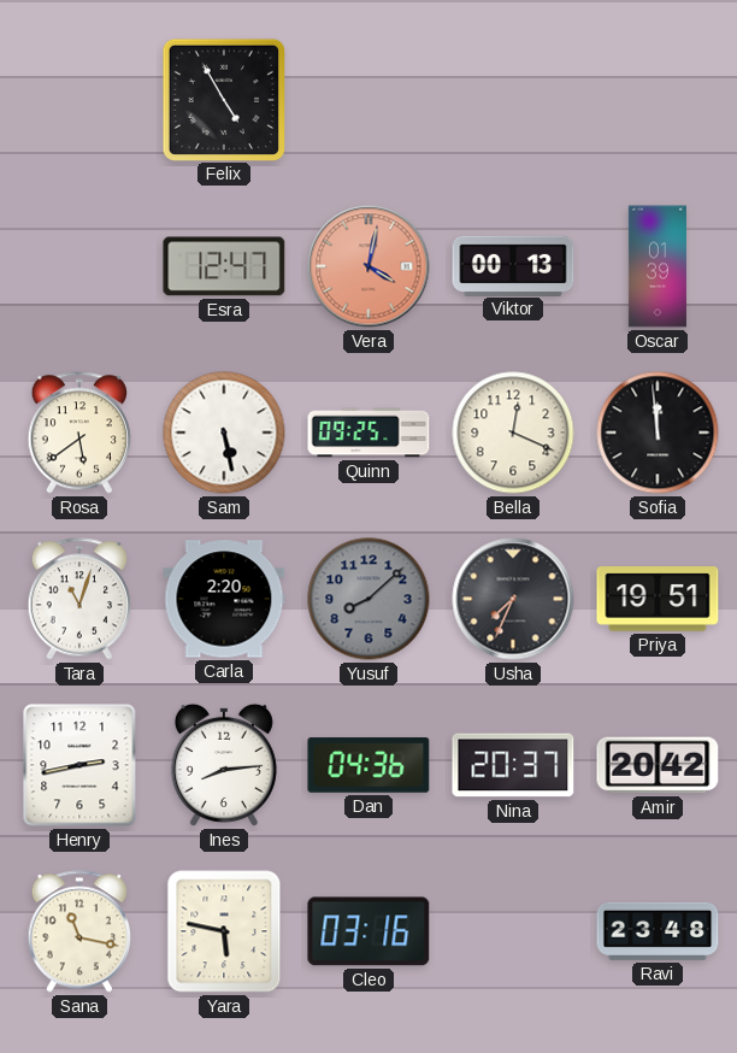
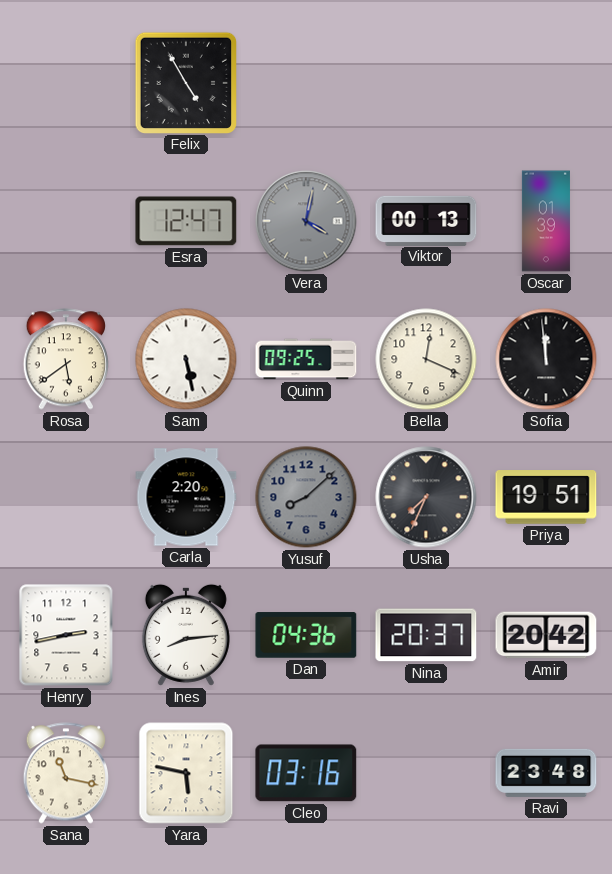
Vera dial: salmon -> grey
Tara: 11:03 -> none
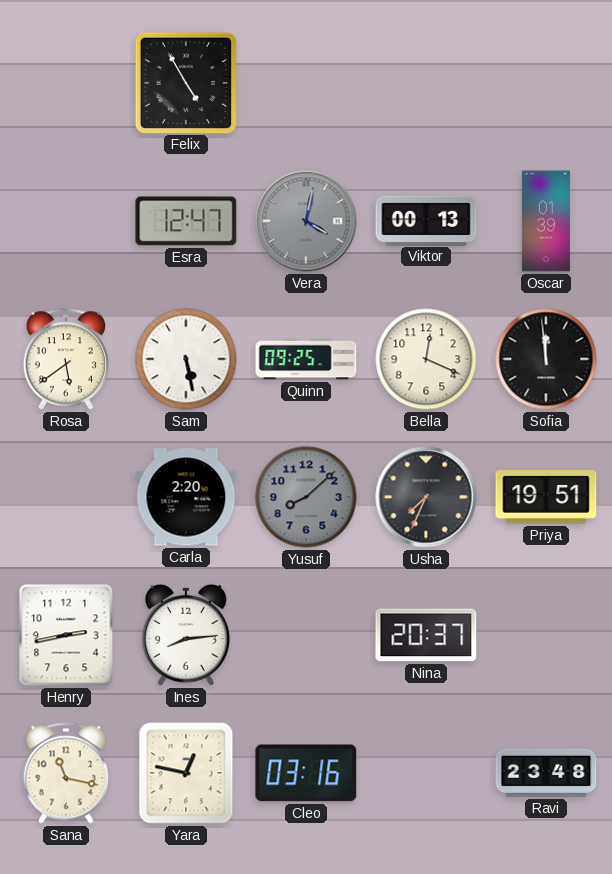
Dan: 04:36 -> none
Amir: 20:42 -> none
Yara: 5:47 -> 12:47
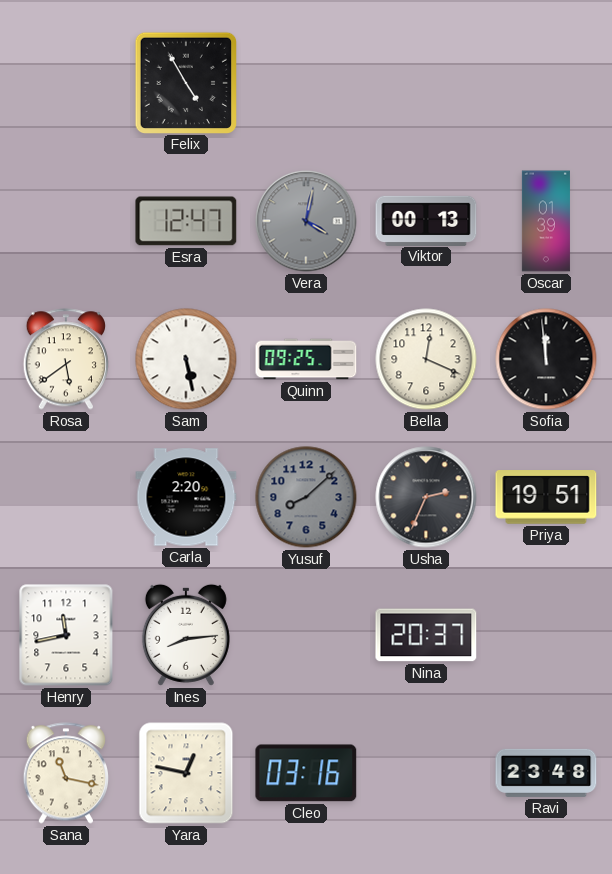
Usha: 7:34 -> 2:34
Henry: 2:43 -> 11:43
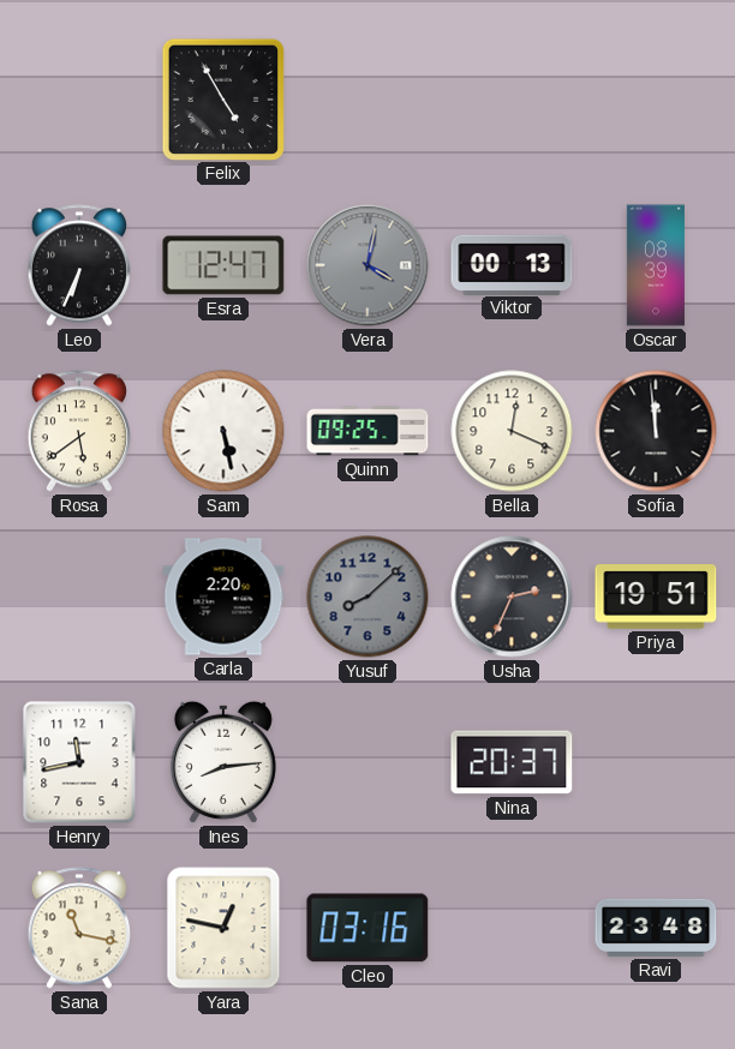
Leo: none -> 6:34
Oscar: 01:39 -> 08:39
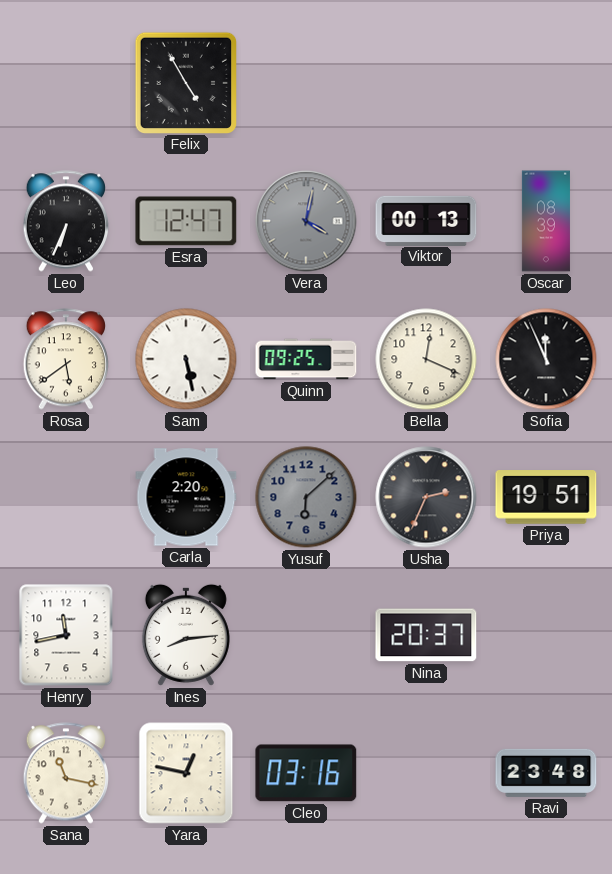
Sofia: 11:59 -> 11:56
Yusuf: 8:08 -> 6:08
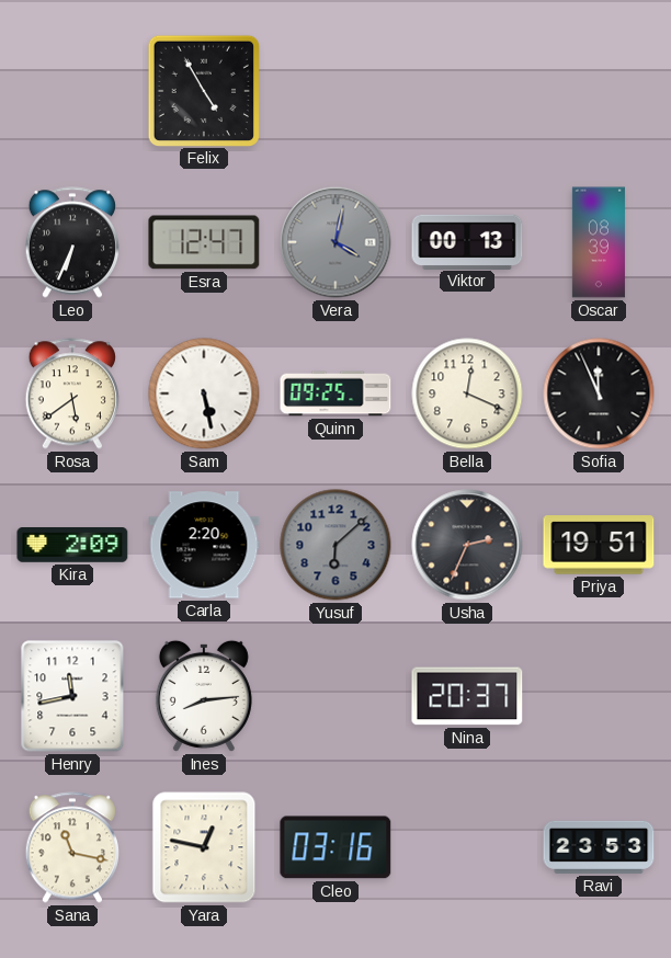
Kira: none -> 2:09
Ravi: 23:48 -> 23:53
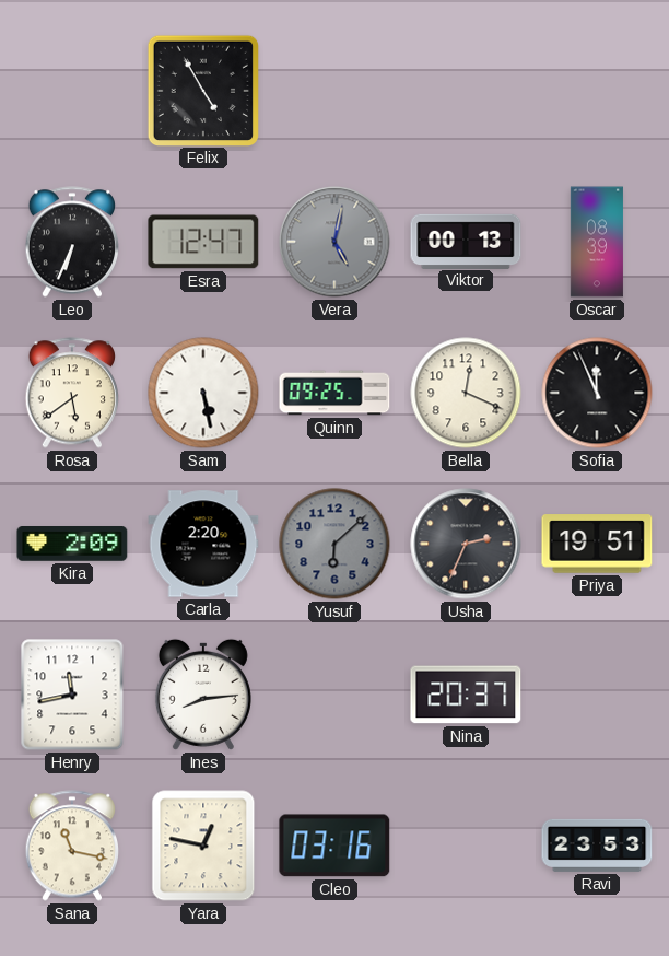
Vera: 4:02 -> 5:02
